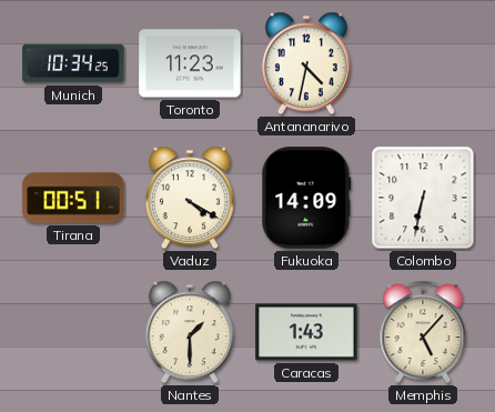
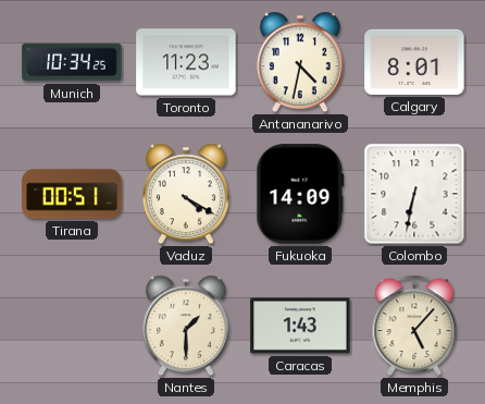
Calgary: none -> 8:01
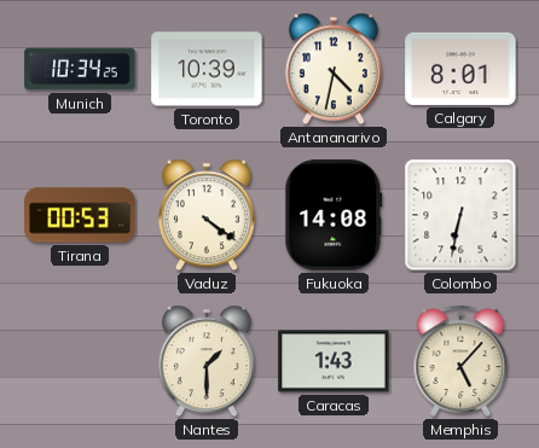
Toronto: 11:23 -> 10:39
Tirana: 00:51 -> 00:53
Vaduz: 4:20 -> 4:21
Fukuoka: 14:09 -> 14:08
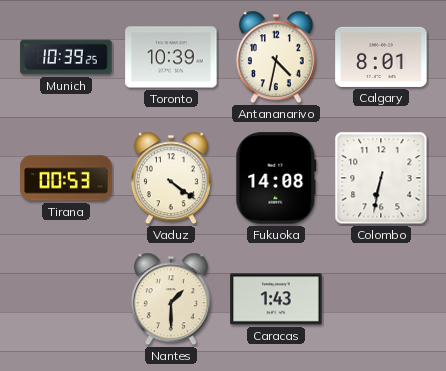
Munich: 10:34 -> 10:39
Memphis: 5:07 -> none
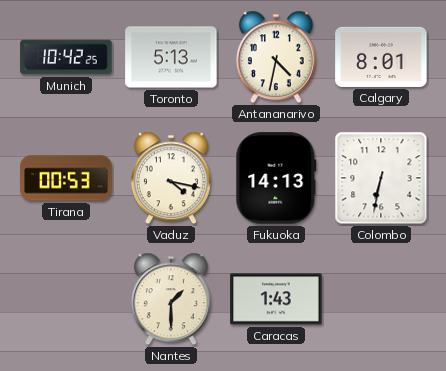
Munich: 10:39 -> 10:42
Toronto: 10:39 -> 5:13
Vaduz: 4:21 -> 4:17
Fukuoka: 14:08 -> 14:13
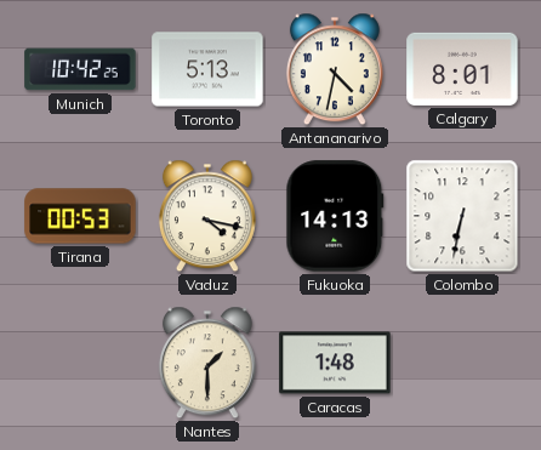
Caracas: 1:43 -> 1:48
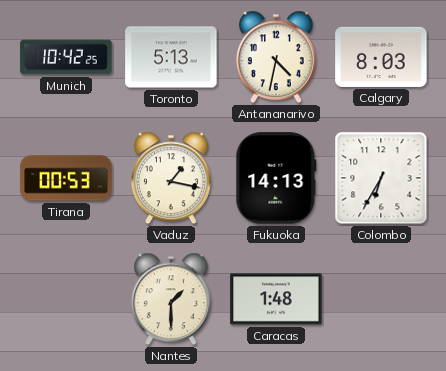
Calgary: 8:01 -> 8:03
Vaduz: 4:17 -> 1:17
Colombo: 6:32 -> 6:35
